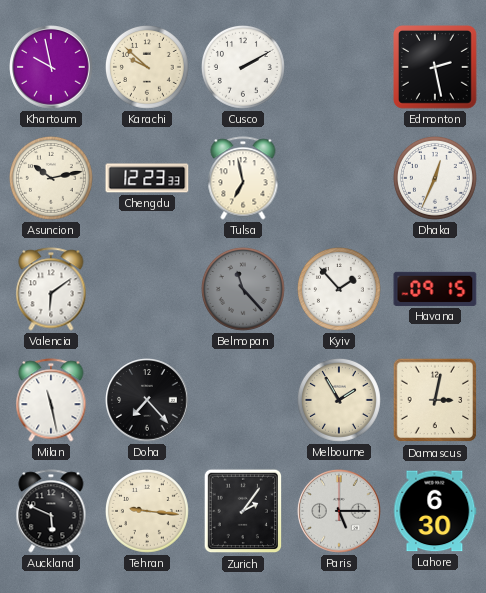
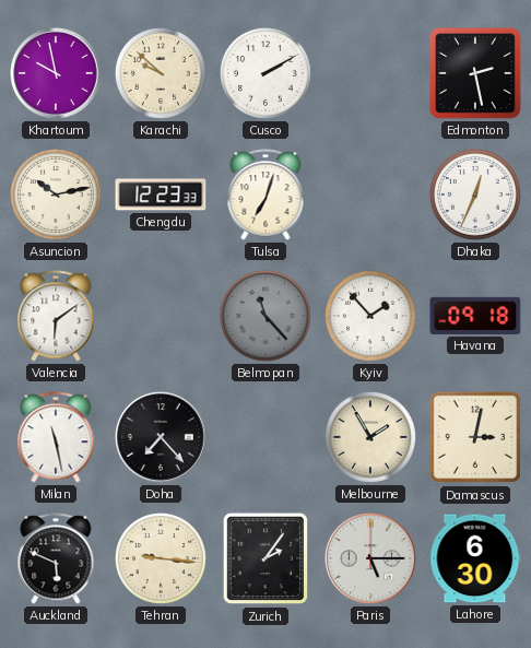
Tulsa: 6:58 -> 7:03
Havana: 09:15 -> 09:18
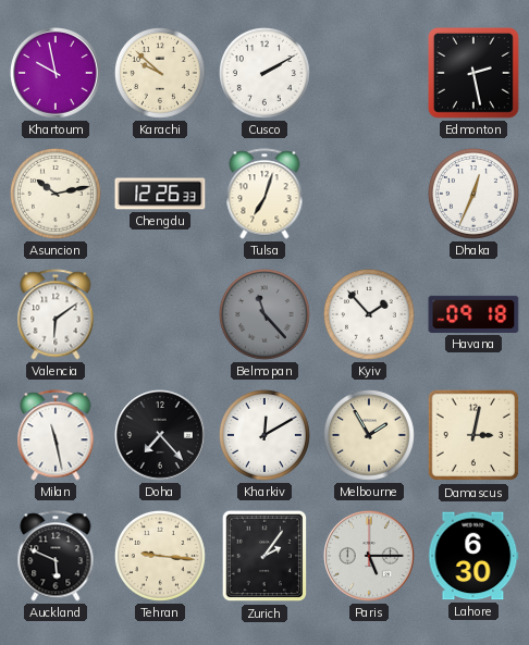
Chengdu: 12:23 -> 12:26
Kharkiv: none -> 12:10
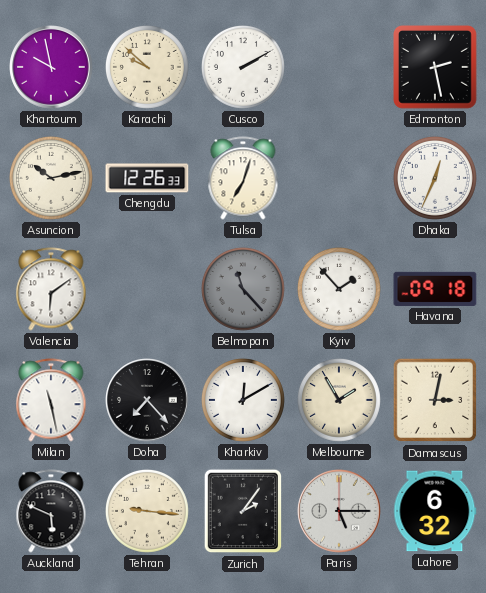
Lahore: 6:30 -> 6:32
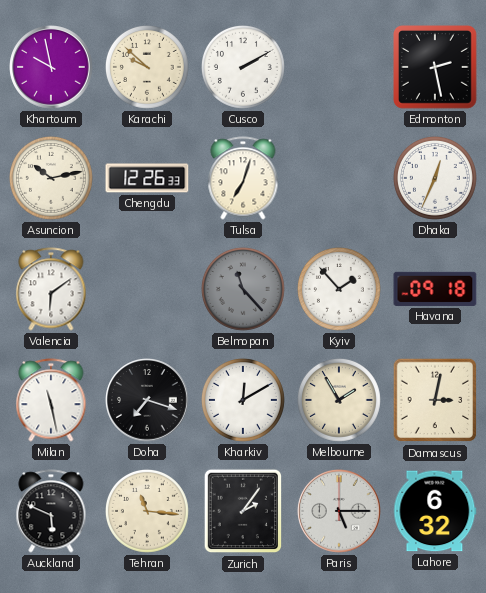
Doha: 7:23 -> 7:18
Tehran: 9:16 -> 11:16
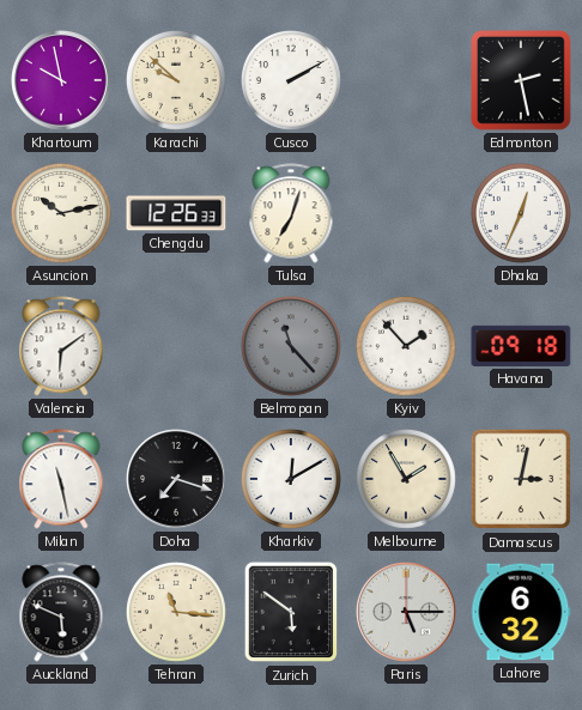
Zurich: 2:06 -> 5:51
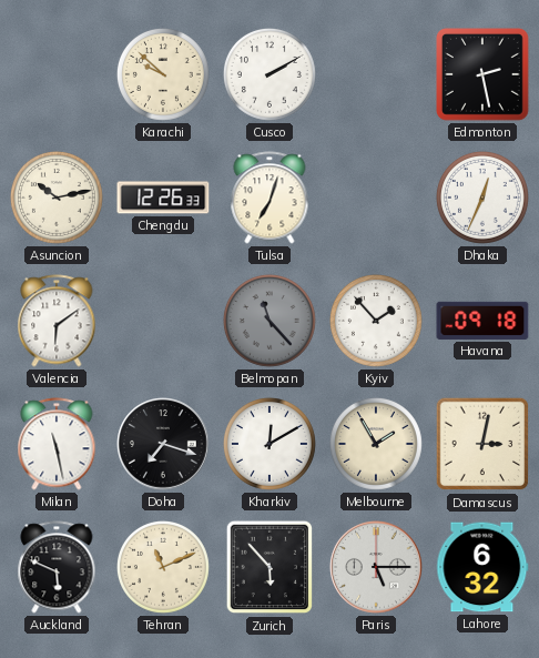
Khartoum: 9:58 -> none
Tehran: 11:16 -> 11:11
Zurich: 5:51 -> 5:53
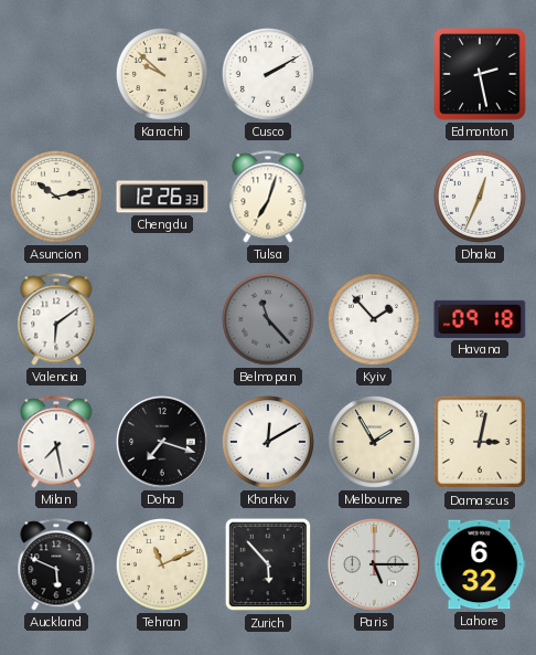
Milan: 11:28 -> 7:28
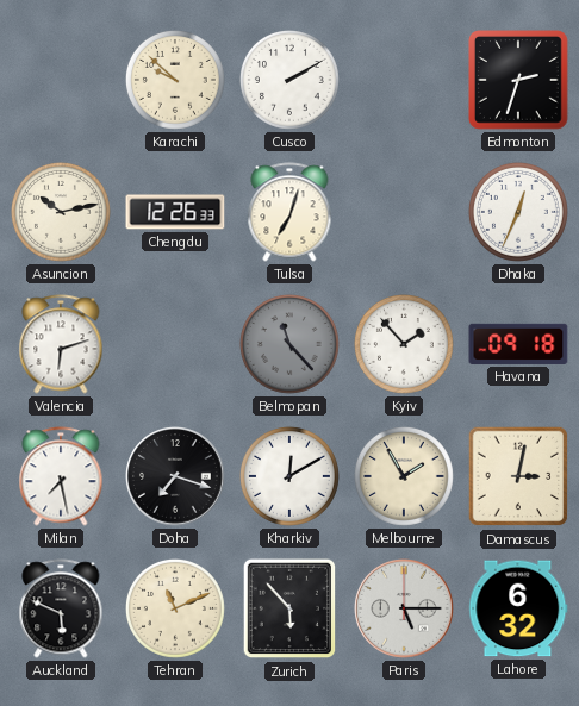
Edmonton: 2:28 -> 2:33
Valencia: 6:09 -> 6:12
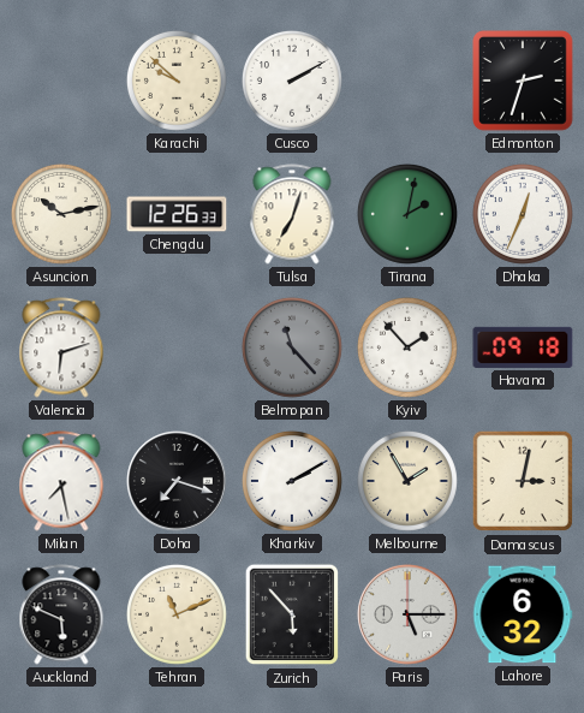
Tirana: none -> 2:02
Kharkiv: 12:10 -> 2:10
